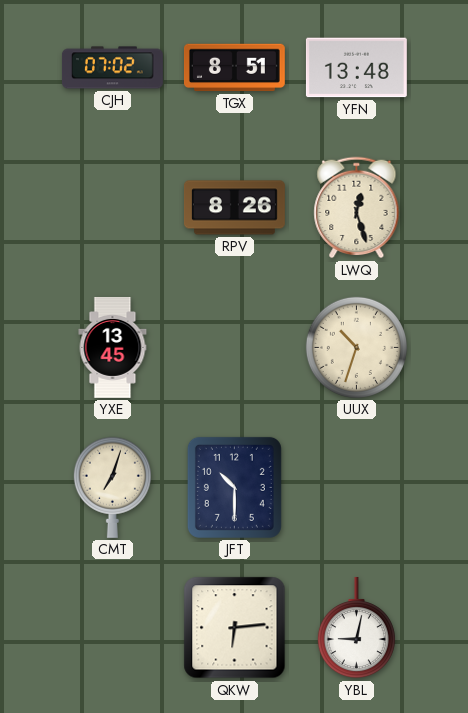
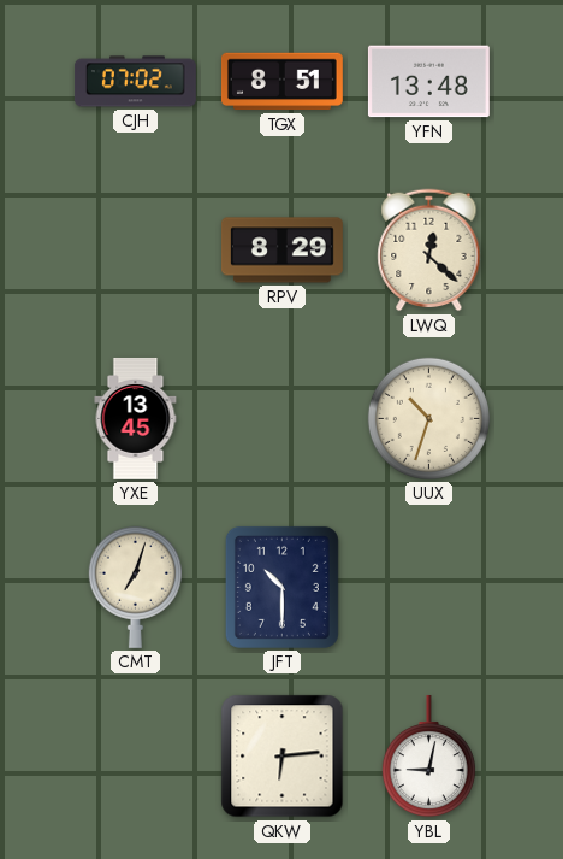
RPV: 8:26 -> 8:29
LWQ: 12:27 -> 12:22
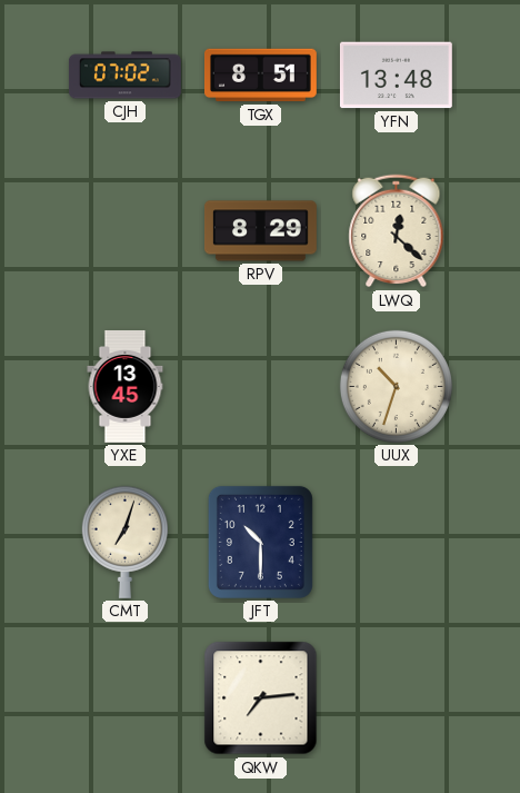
QKW: 6:14 -> 7:14
YBL: 9:02 -> none
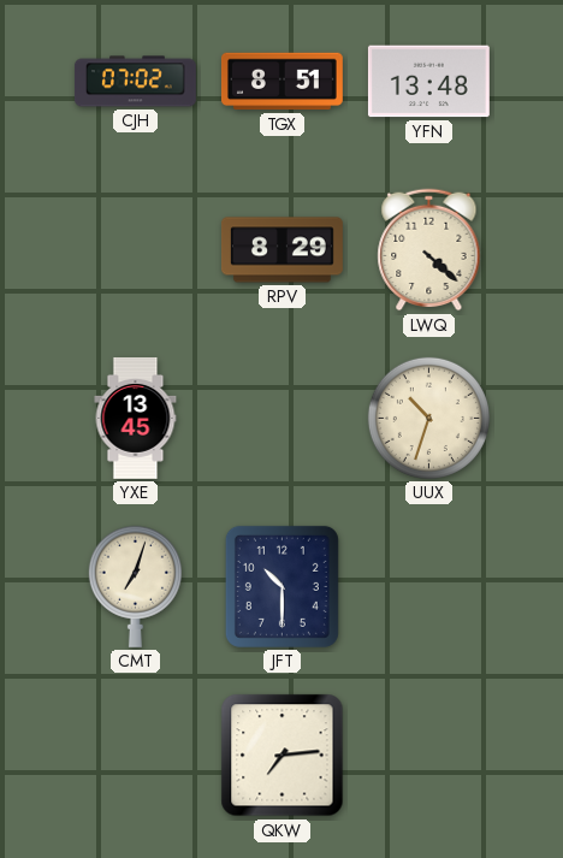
LWQ: 12:22 -> 4:22
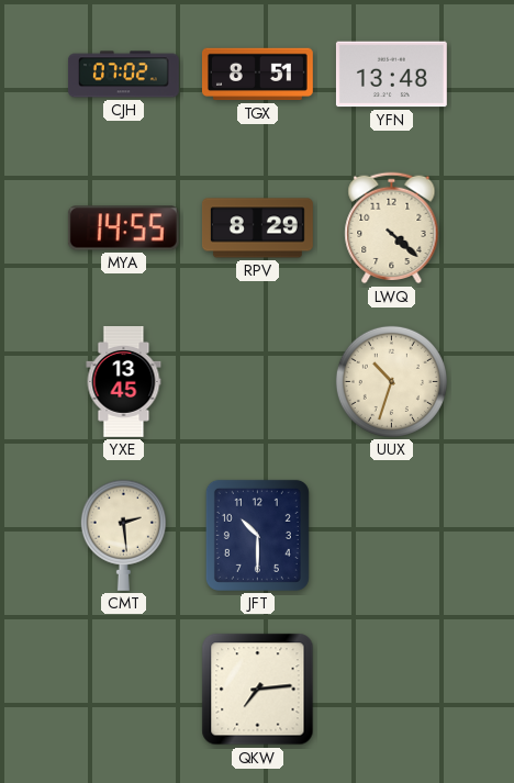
MYA: none -> 14:55
CMT: 7:03 -> 2:29
